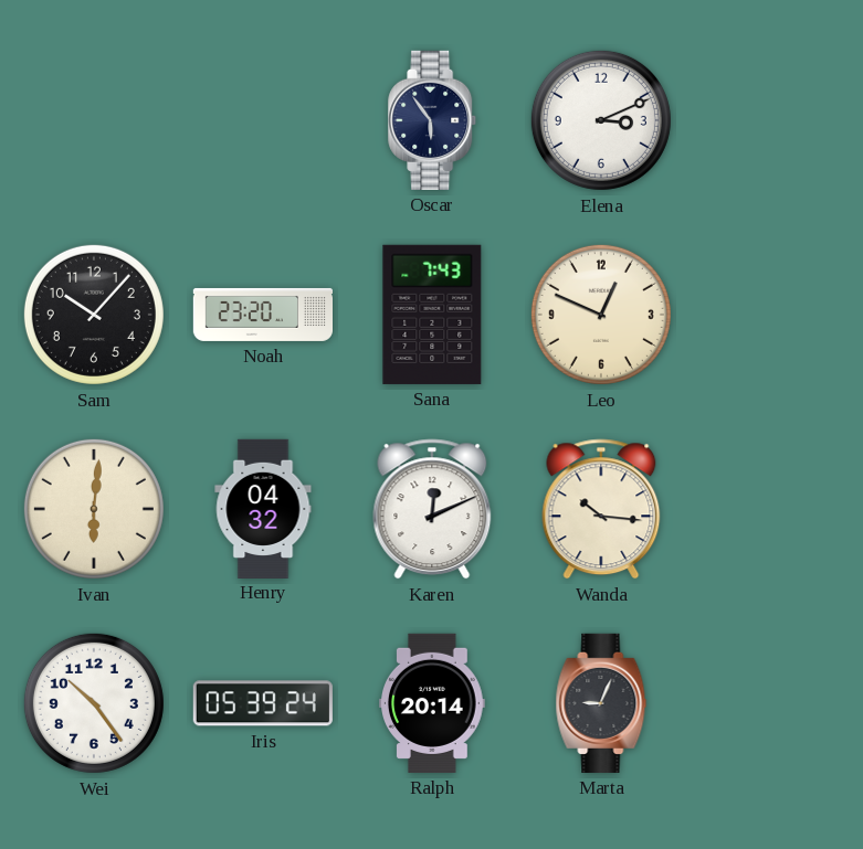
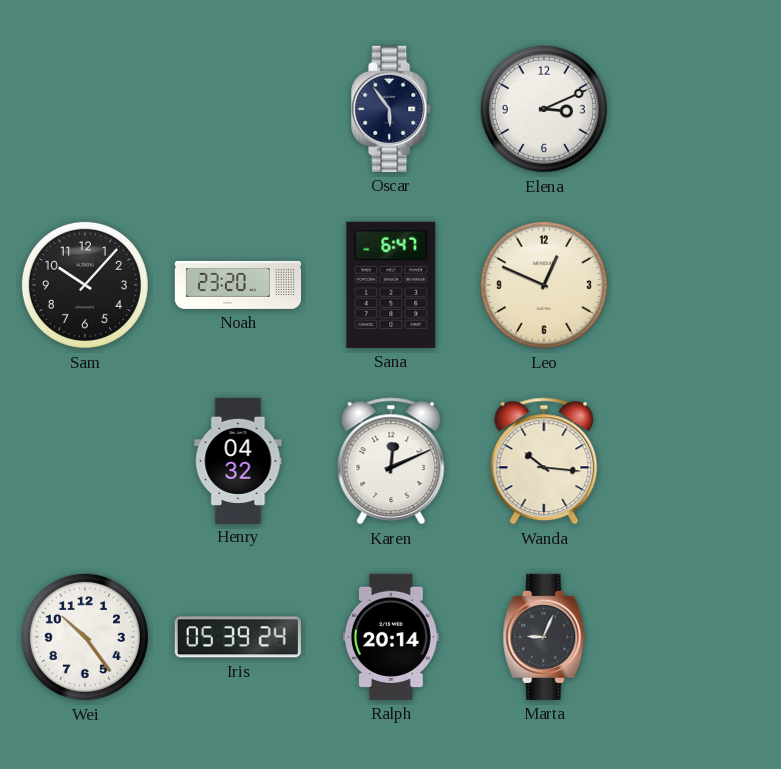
Sana: 7:43 -> 6:47
Ivan: 6:01 -> none
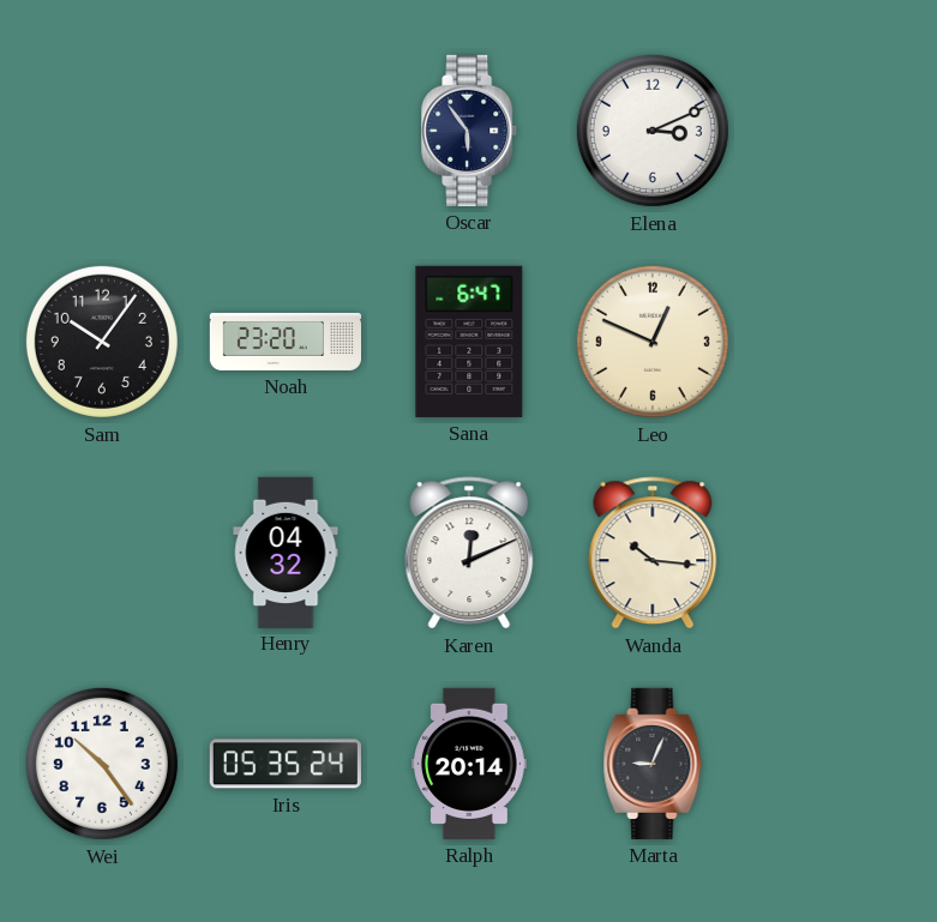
Sam: 10:07 -> 10:06
Iris: 05:39 -> 05:35
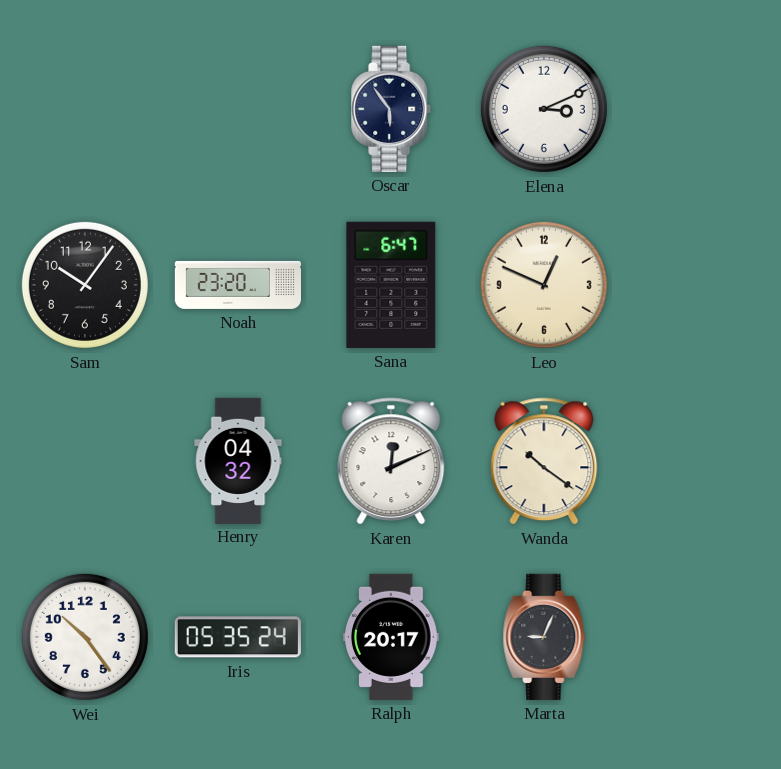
Wanda: 10:16 -> 10:21
Ralph: 20:14 -> 20:17
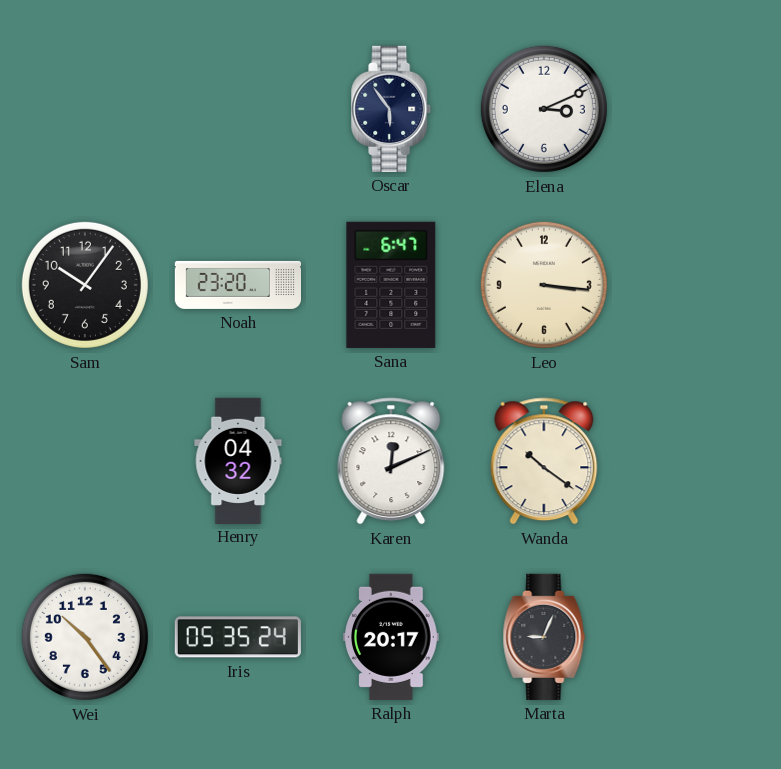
Leo: 12:49 -> 3:16
